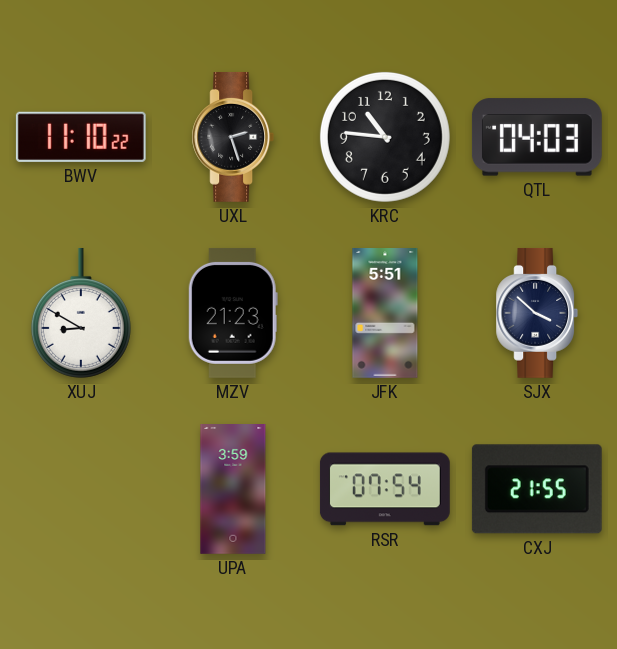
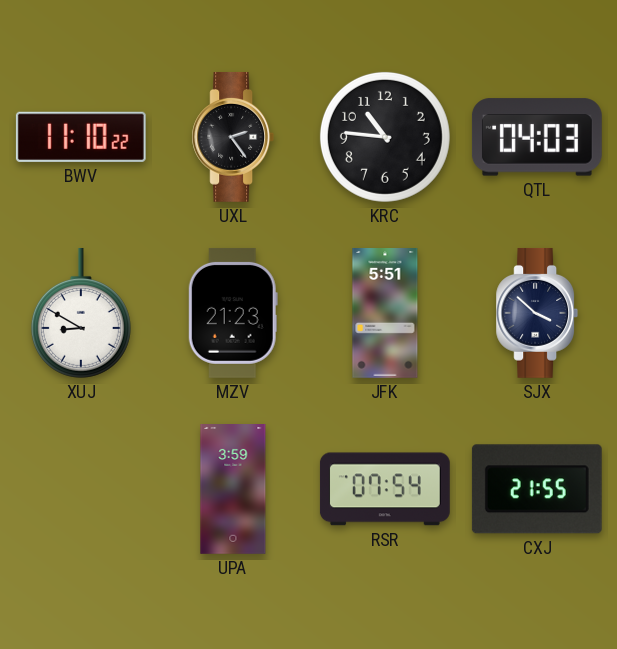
UXL: 2:27 -> 2:24
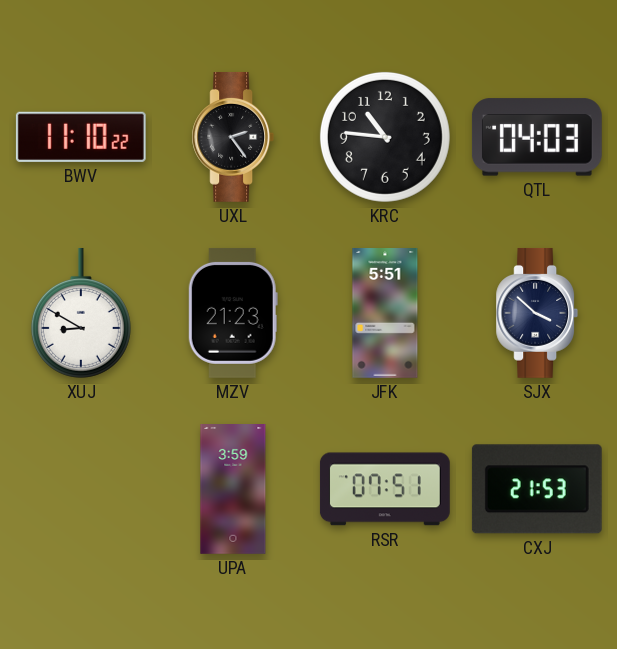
RSR: 07:54 -> 07:51
CXJ: 21:55 -> 21:53
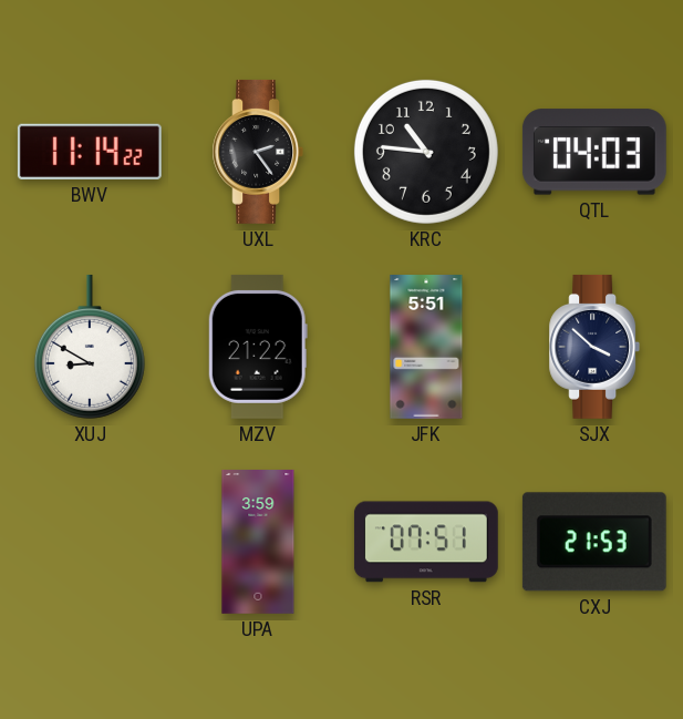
BWV: 11:10 -> 11:14
MZV: 21:23 -> 21:22
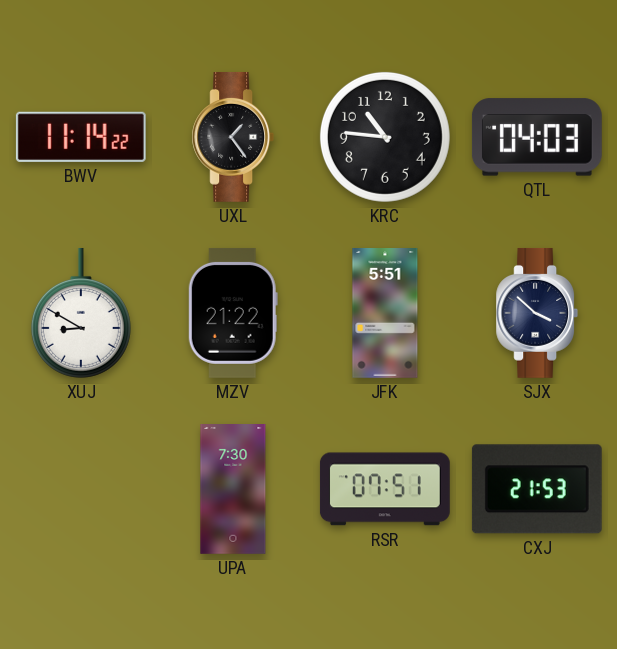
UXL: 2:24 -> 1:24
UPA: 3:59 -> 7:30
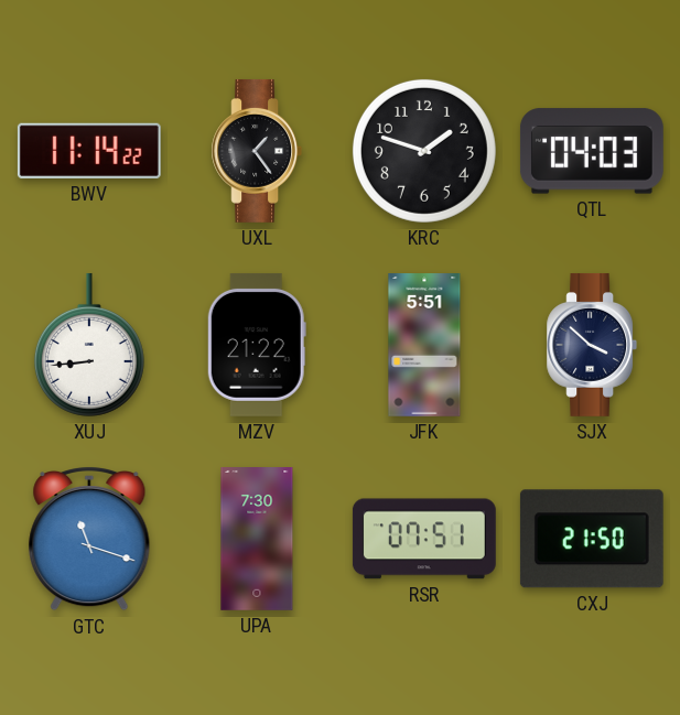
KRC: 10:46 -> 1:48
XUJ: 8:50 -> 8:44
GTC: none -> 11:18
CXJ: 21:53 -> 21:50
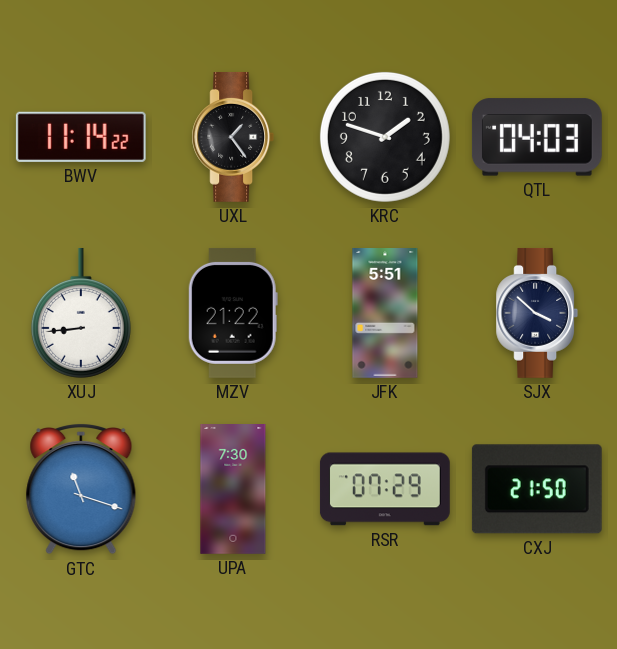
RSR: 07:51 -> 07:29
